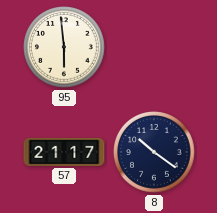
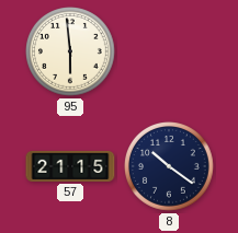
57: 21:17 -> 21:15
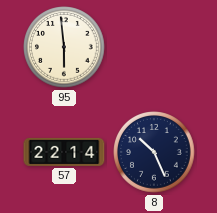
57: 21:15 -> 22:14
8: 10:21 -> 10:26
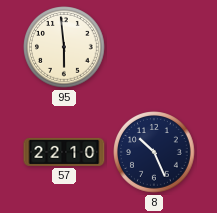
57: 22:14 -> 22:10
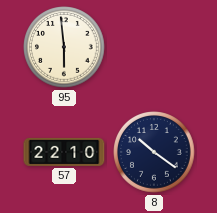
8: 10:26 -> 10:21
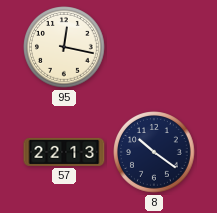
95: 5:59 -> 12:17
57: 22:10 -> 22:13
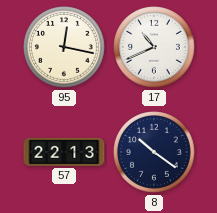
17: none -> 10:41
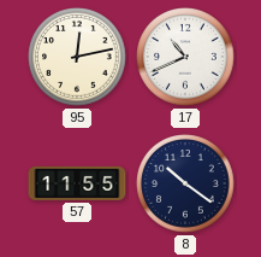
95: 12:17 -> 12:13
57: 22:13 -> 11:55
